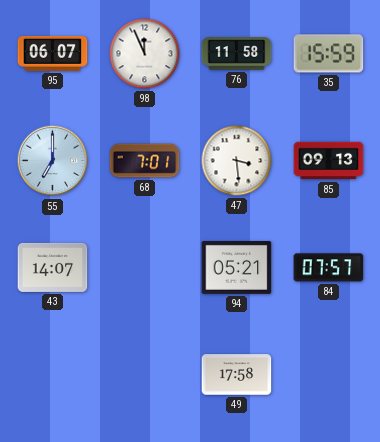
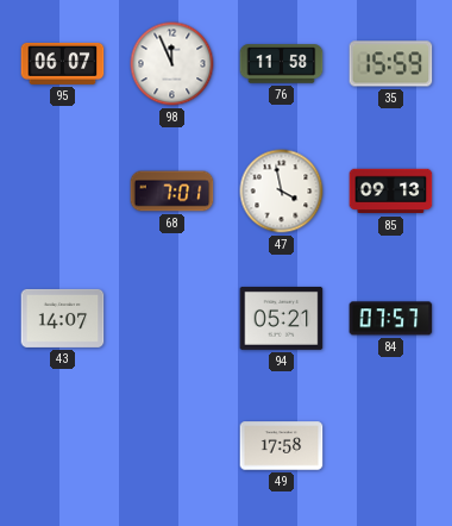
55: 7:00 -> none
47: 3:29 -> 3:58
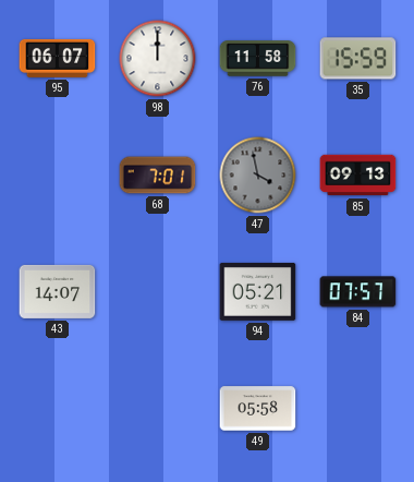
98: 11:56 -> 12:00
47 dial: white -> grey
49: 17:58 -> 05:58
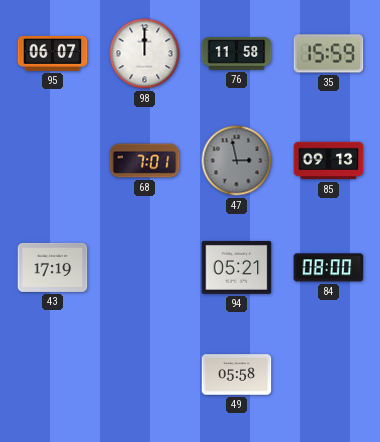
47: 3:58 -> 2:58
43: 14:07 -> 17:19
84: 07:57 -> 08:00
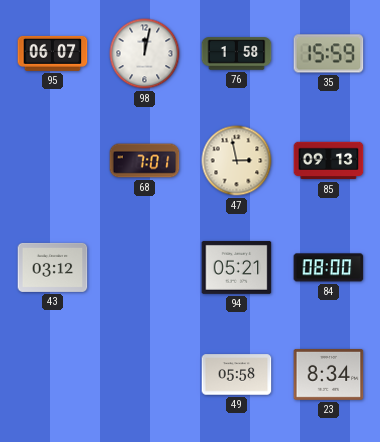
98: 12:00 -> 12:02
76: 11:58 -> 1:58
47 dial: grey -> cream
43: 17:19 -> 03:12
23: none -> 8:34
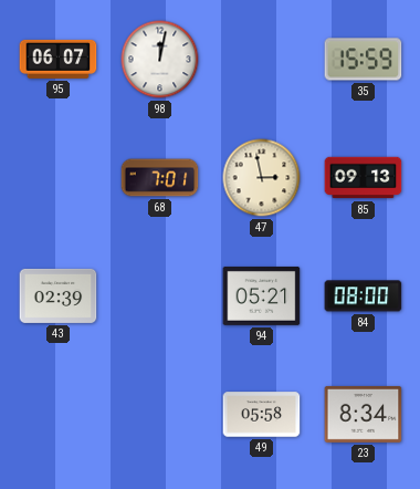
76: 1:58 -> none
43: 03:12 -> 02:39
